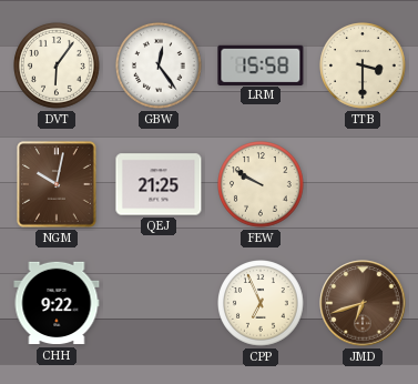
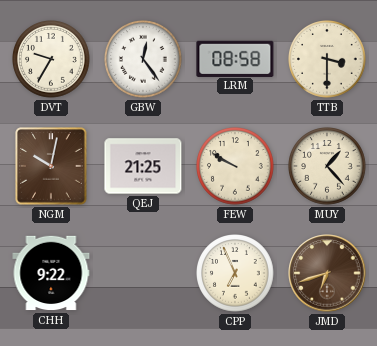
DVT: 6:06 -> 9:35
LRM: 15:58 -> 08:58
MUY: none -> 1:23
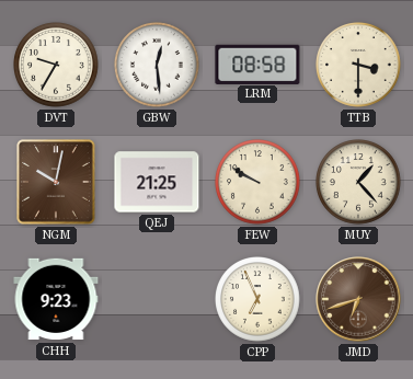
GBW: 12:24 -> 12:29
CHH: 9:22 -> 9:23
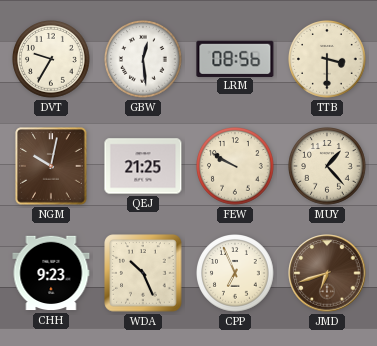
LRM: 08:58 -> 08:56
WDA: none -> 10:26
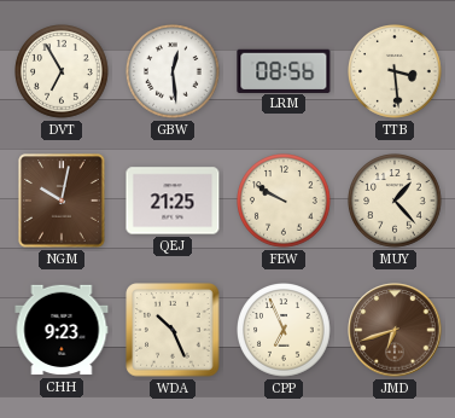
DVT: 9:35 -> 6:55
TTB: 3:30 -> 3:29
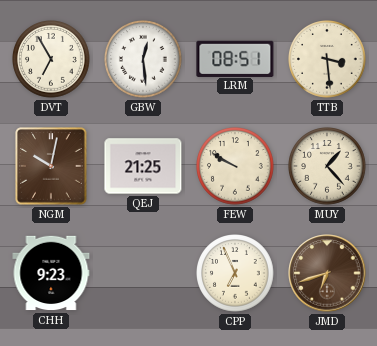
LRM: 08:56 -> 08:51
WDA: 10:26 -> none
